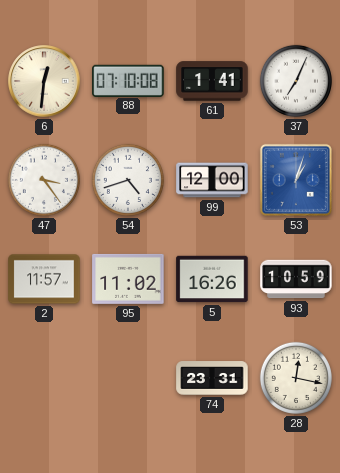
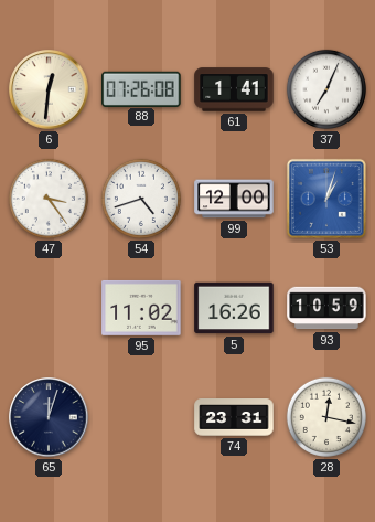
88: 07:10 -> 07:26
2: 11:57 -> none
65: none -> 12:03
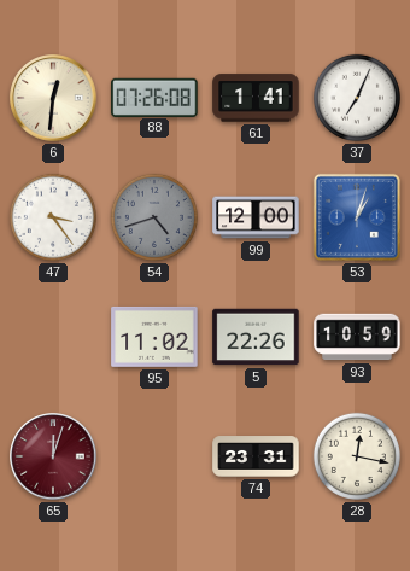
54 dial: white -> grey
5: 16:26 -> 22:26
65 dial: navy -> burgundy
